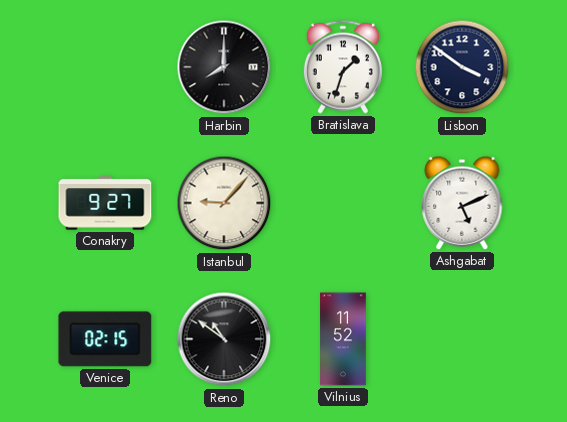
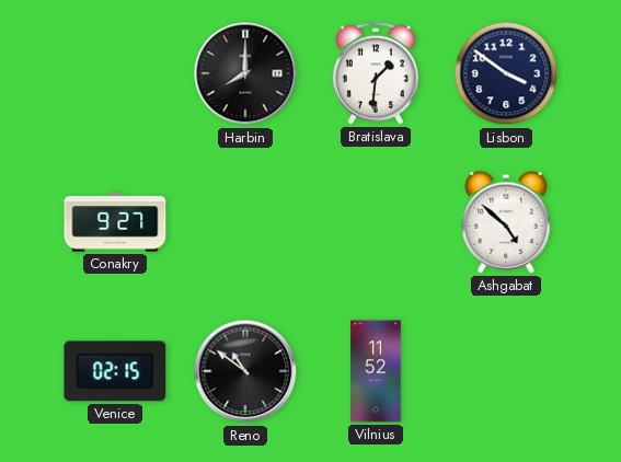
Bratislava: 1:33 -> 1:31
Istanbul: 9:07 -> none
Ashgabat: 5:11 -> 4:52
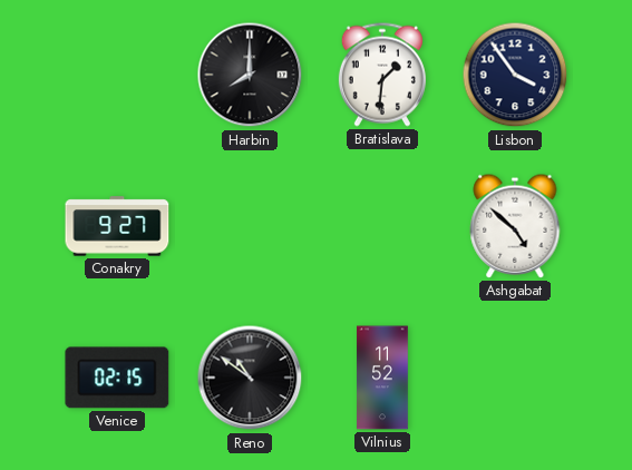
Lisbon: 3:51 -> 3:54
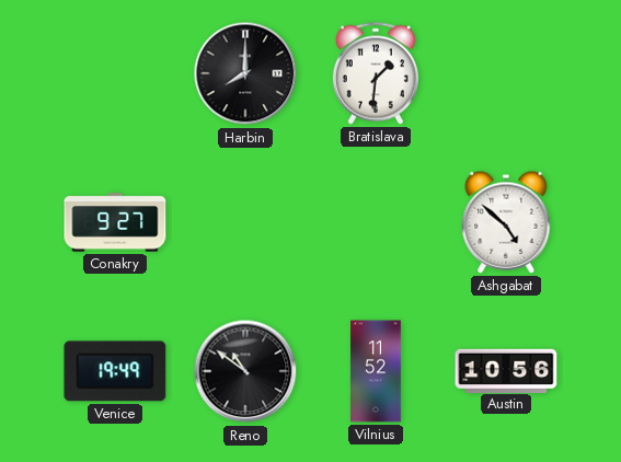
Lisbon: 3:54 -> none
Venice: 02:15 -> 19:49
Austin: none -> 10:56
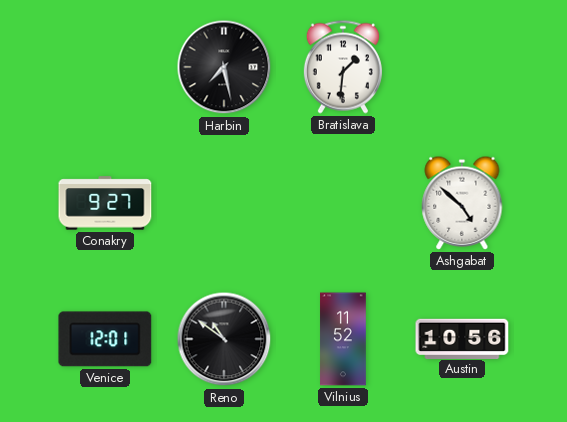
Harbin: 8:00 -> 7:28
Venice: 19:49 -> 12:01
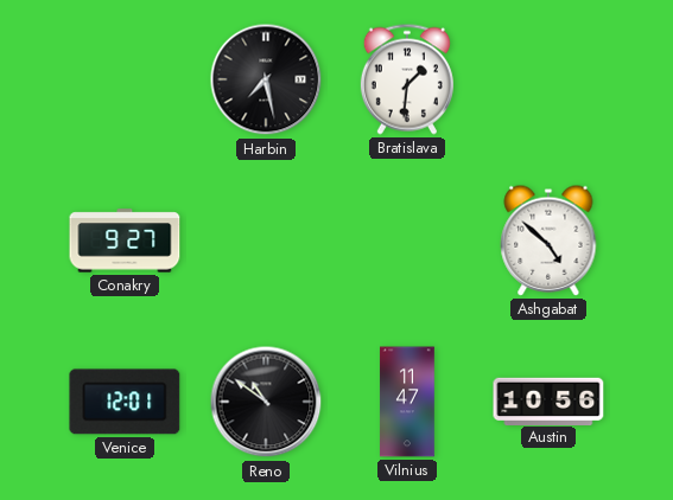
Vilnius: 11:52 -> 11:47
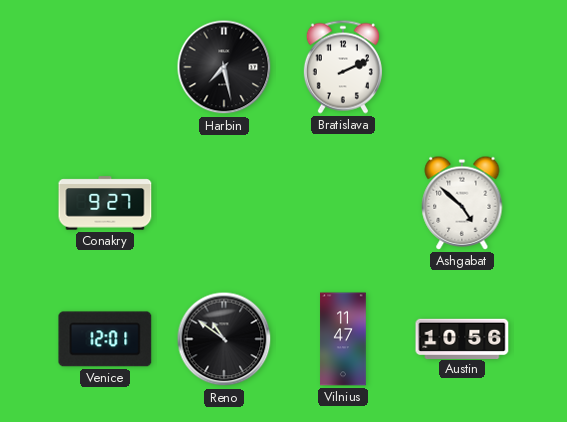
Bratislava: 1:31 -> 2:11
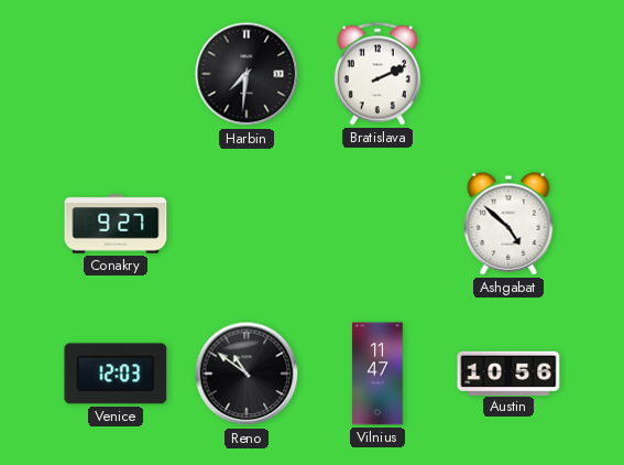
Harbin: 7:28 -> 7:31
Venice: 12:01 -> 12:03
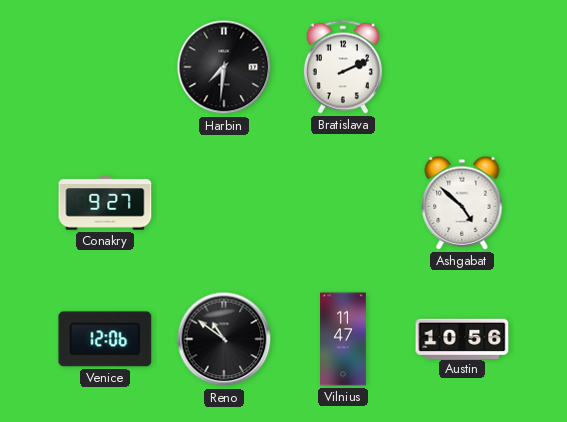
Venice: 12:03 -> 12:06
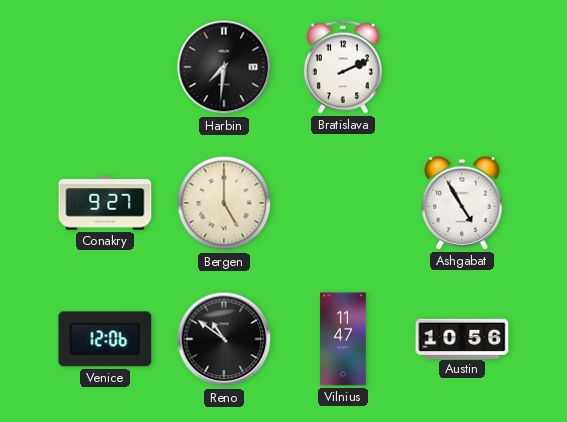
Bergen: none -> 5:00
Ashgabat: 4:52 -> 4:55
